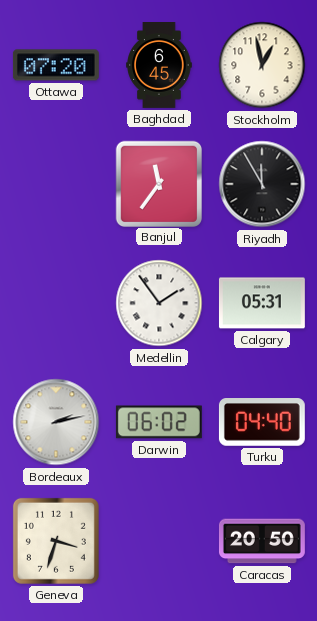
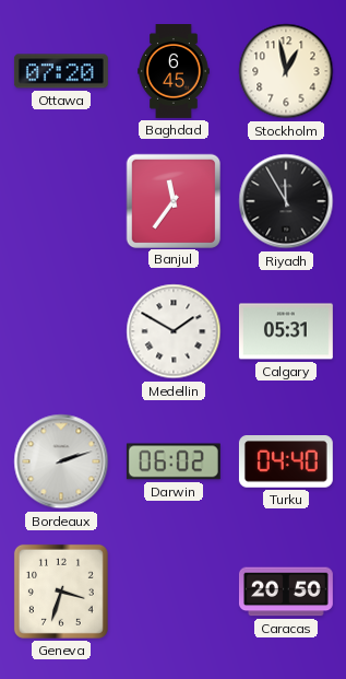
Medellin: 1:54 -> 1:50
Bordeaux: 2:13 -> 2:12
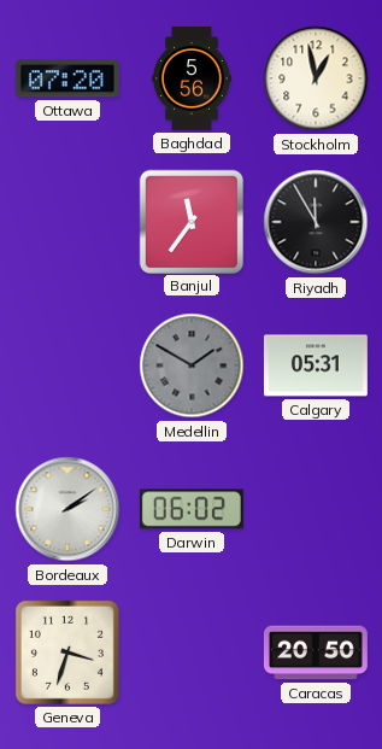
Baghdad: 6:45 -> 5:56
Medellin dial: white -> grey
Bordeaux: 2:12 -> 2:09
Turku: 04:40 -> none
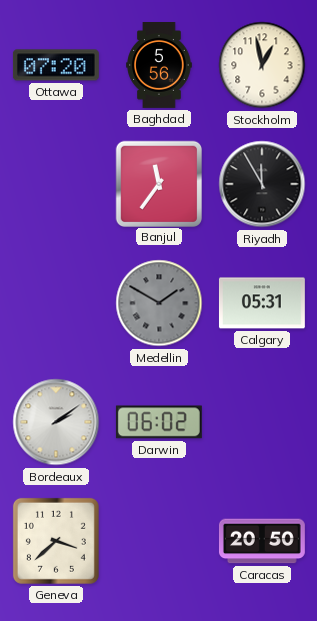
Geneva: 3:33 -> 3:38
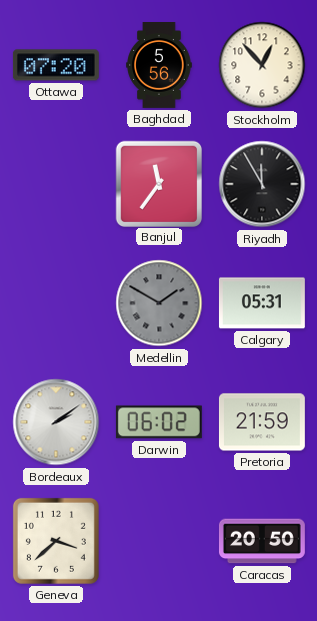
Stockholm: 12:58 -> 12:53
Pretoria: none -> 21:59
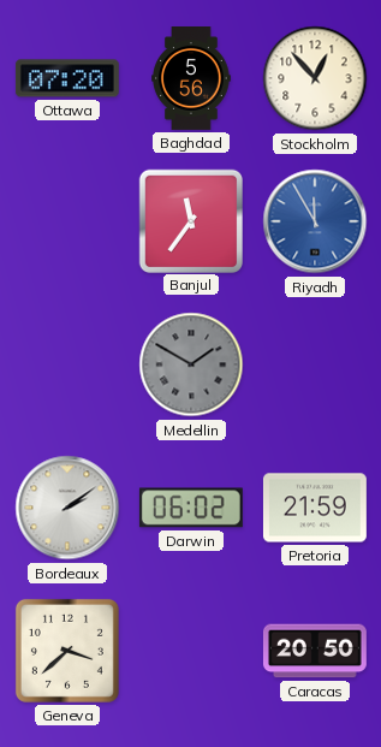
Riyadh dial: black -> blue
Calgary: 05:31 -> none
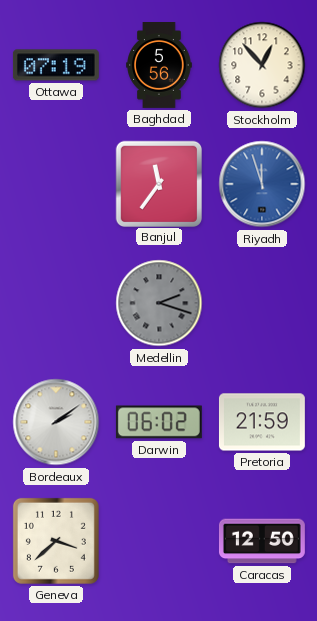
Ottawa: 07:20 -> 07:19
Riyadh: 11:55 -> 11:57
Medellin: 1:50 -> 2:18
Caracas: 20:50 -> 12:50
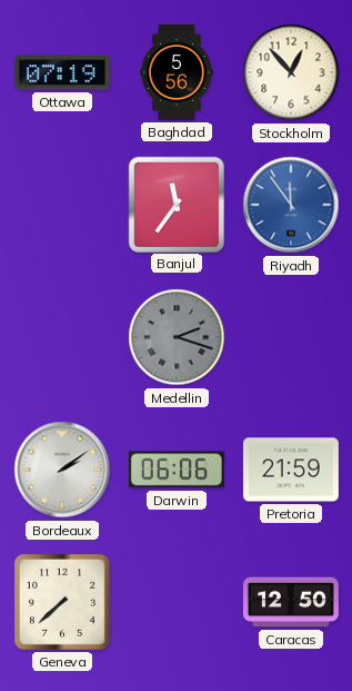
Riyadh: 11:57 -> 11:54
Darwin: 06:02 -> 06:06
Geneva: 3:38 -> 7:38
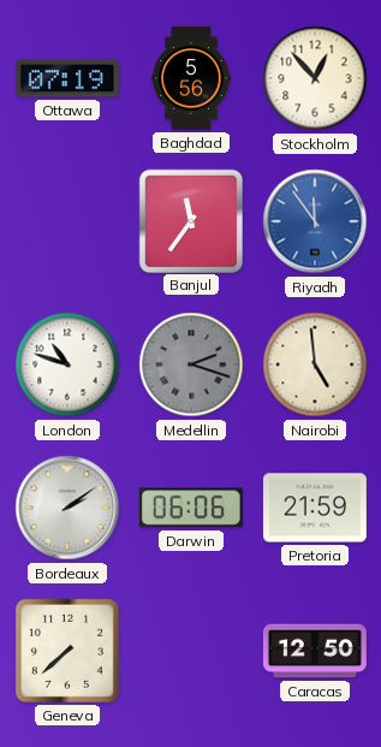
London: none -> 10:48
Nairobi: none -> 4:59
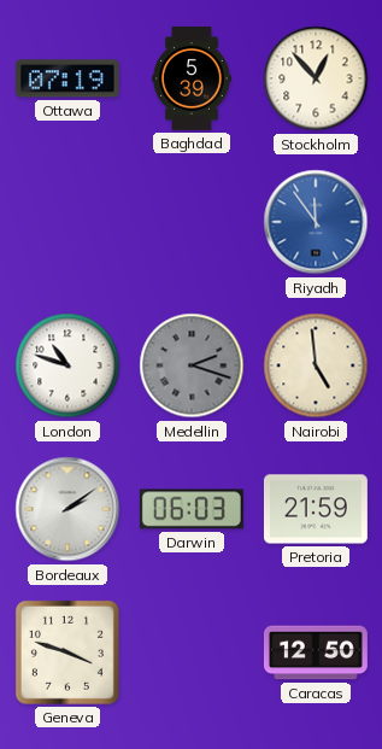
Baghdad: 5:56 -> 5:39
Banjul: 11:36 -> none
Darwin: 06:06 -> 06:03
Geneva: 7:38 -> 3:48
